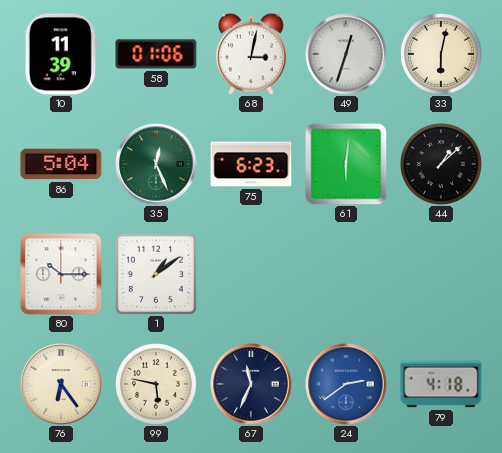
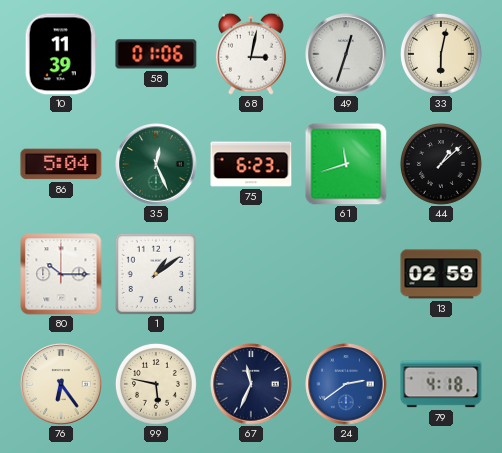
61: 6:01 -> 11:42
13: none -> 02:59
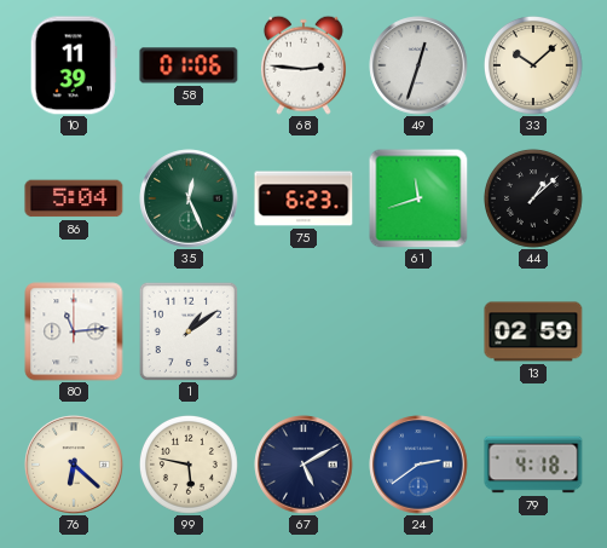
68: 3:02 -> 2:46
33: 6:02 -> 10:08
80: 10:15 -> 11:14
76: 6:24 -> 6:22
67: 11:34 -> 5:10
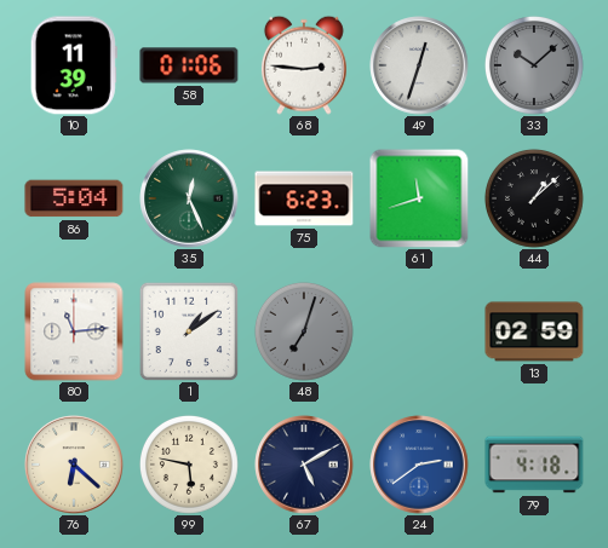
33 dial: cream -> grey
48: none -> 7:03
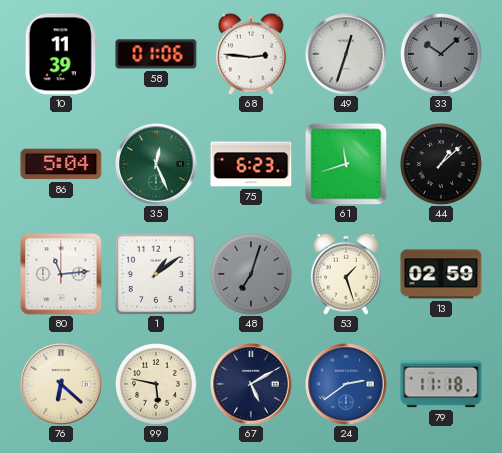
53: none -> 1:27
79: 4:18 -> 11:18
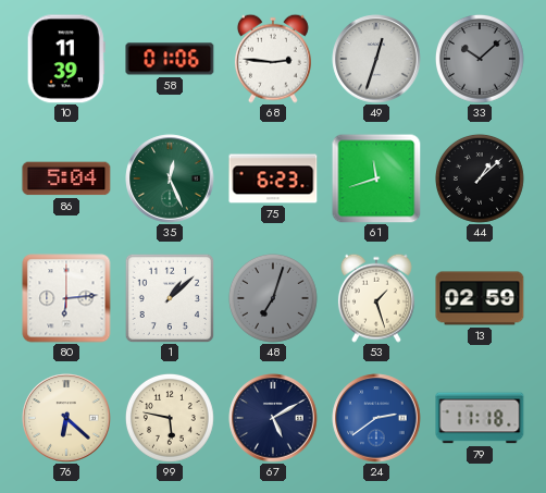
80: 11:14 -> 6:14
1: 1:09 -> 1:08
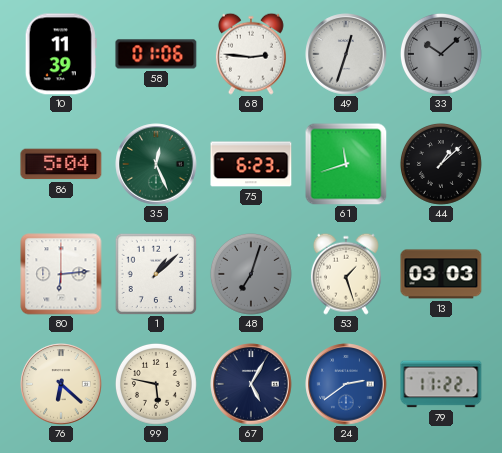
13: 02:59 -> 03:03
67: 5:10 -> 5:05
79: 11:18 -> 11:22
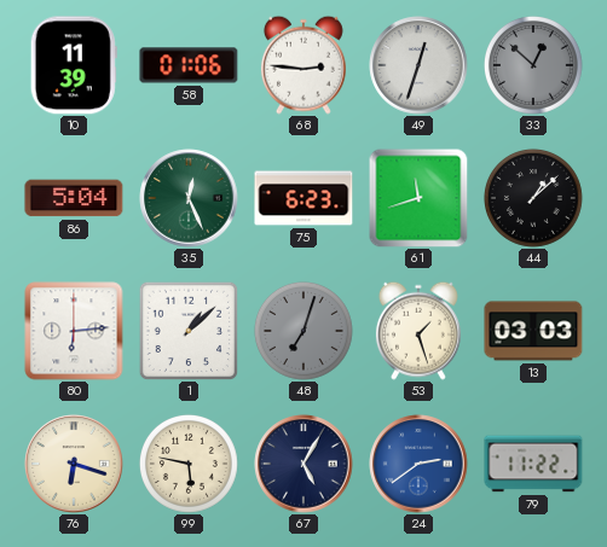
33: 10:08 -> 12:52
76: 6:22 -> 6:18
